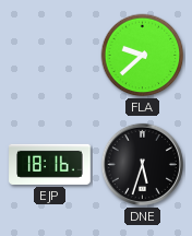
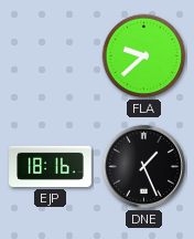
DNE: 5:33 -> 1:26
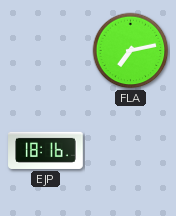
FLA: 9:38 -> 7:13
DNE: 1:26 -> none
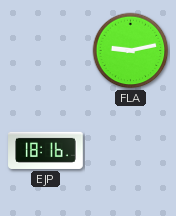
FLA: 7:13 -> 9:13
